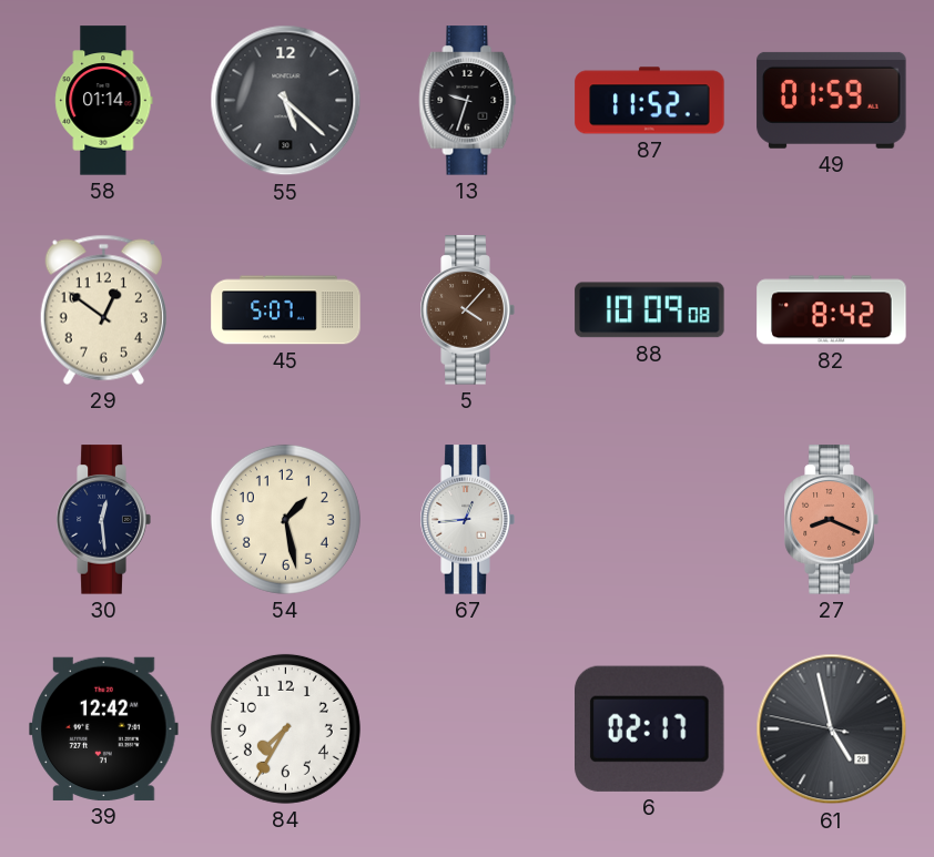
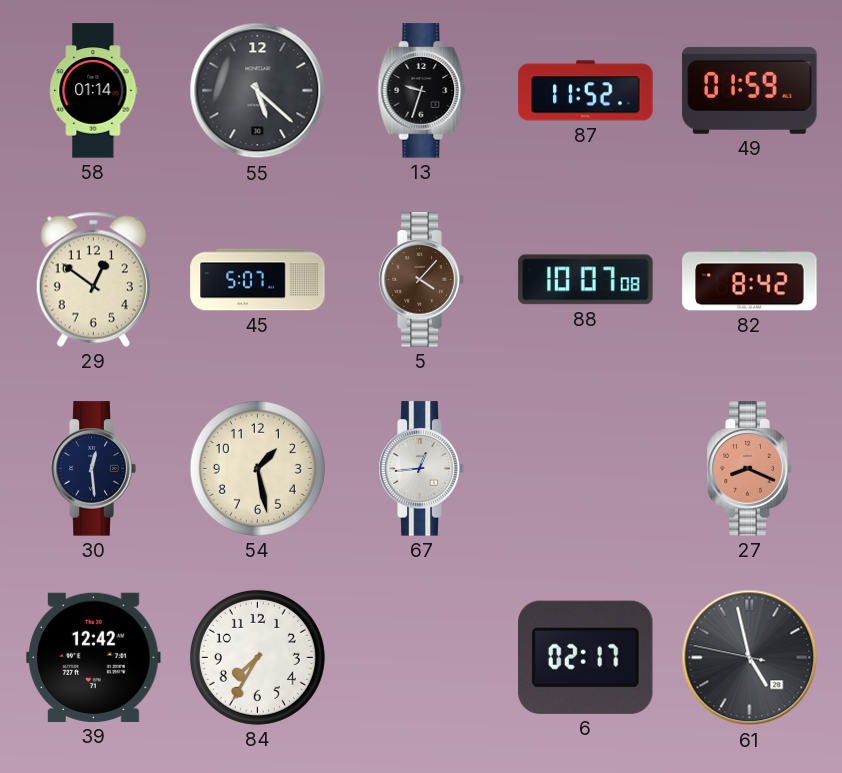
88: 10:09 -> 10:07
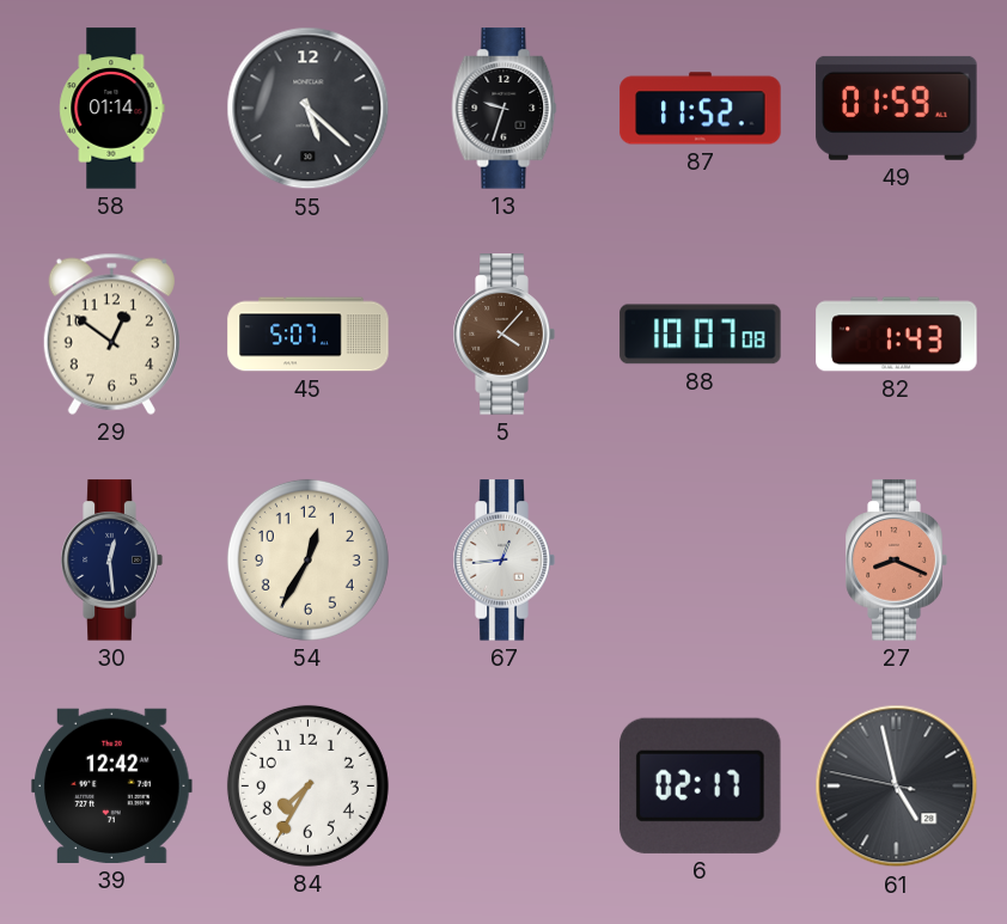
82: 8:42 -> 1:43
54: 1:28 -> 12:35
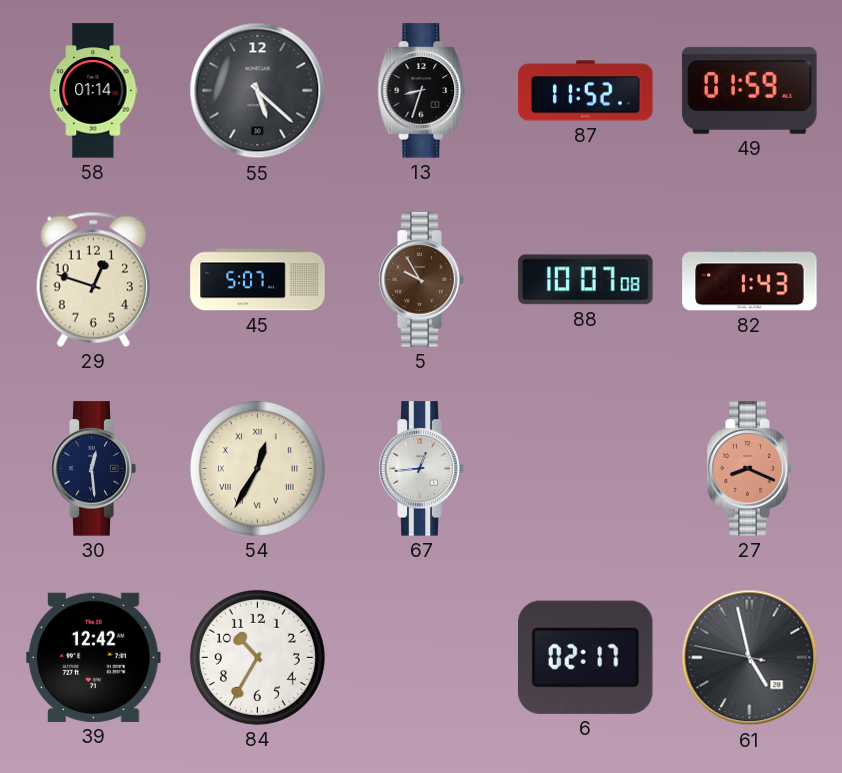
13: 9:33 -> 8:33
29: 12:51 -> 12:48
5: 4:07 -> 9:55
54 numerals: Arabic -> Roman
84: 7:35 -> 10:35
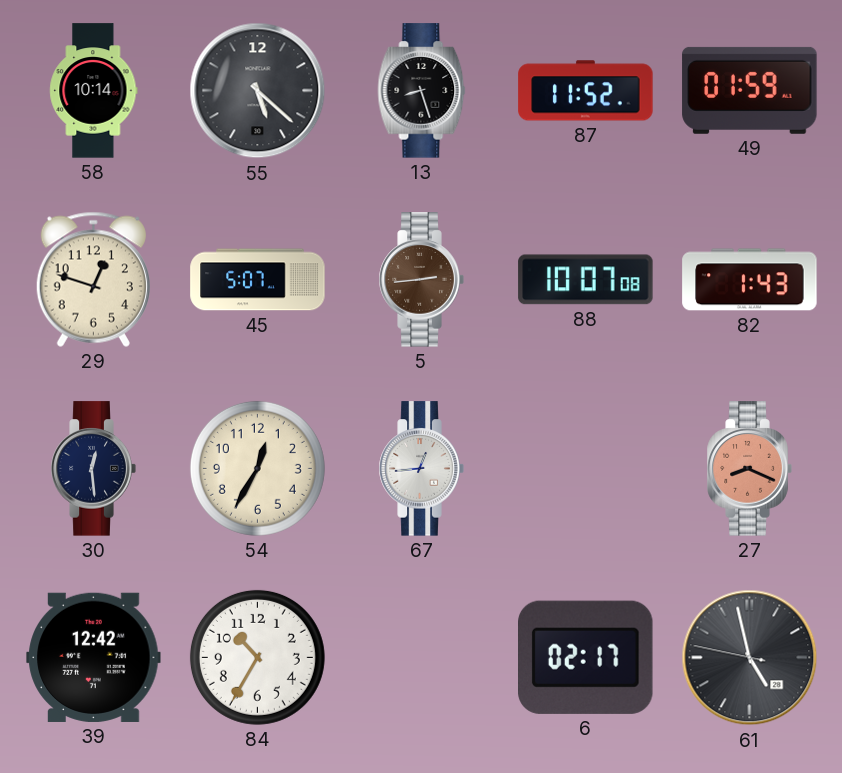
58: 01:14 -> 10:14
13: 8:33 -> 8:27
5: 9:55 -> 2:44
54 numerals: Roman -> Arabic
